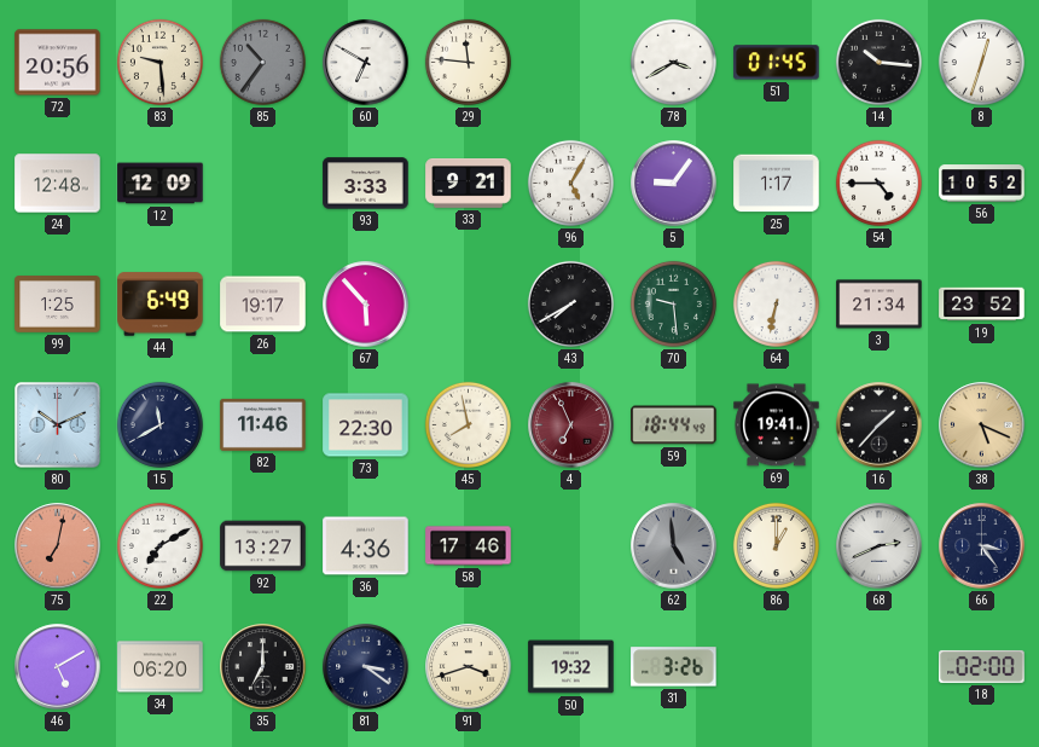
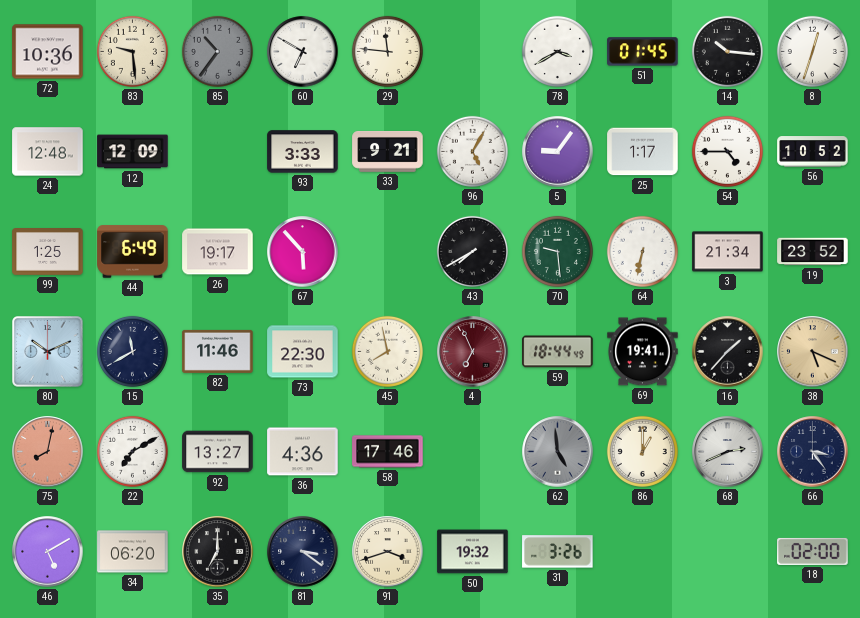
72: 20:56 -> 10:36
75: 7:02 -> 8:02
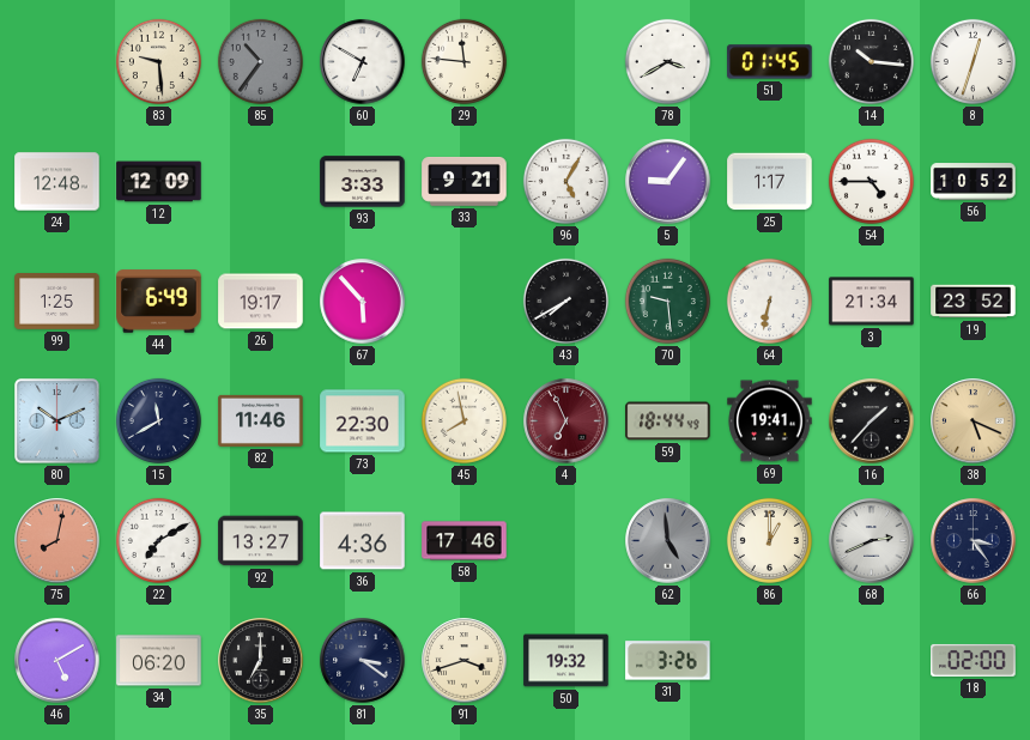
72: 10:36 -> none
